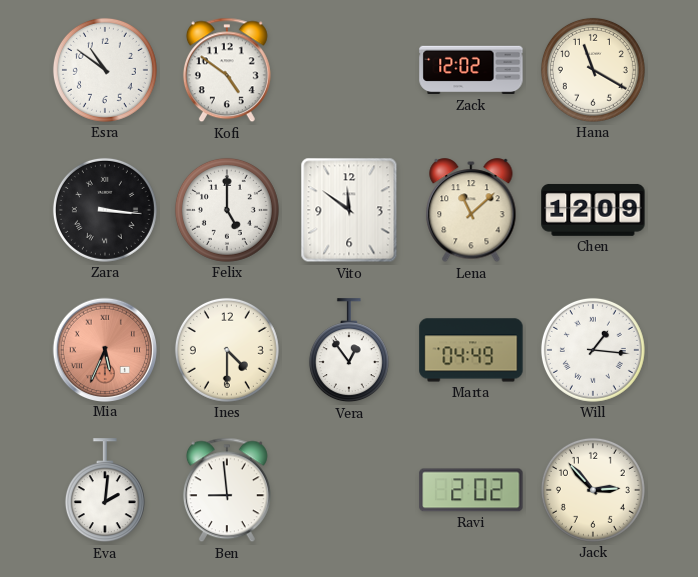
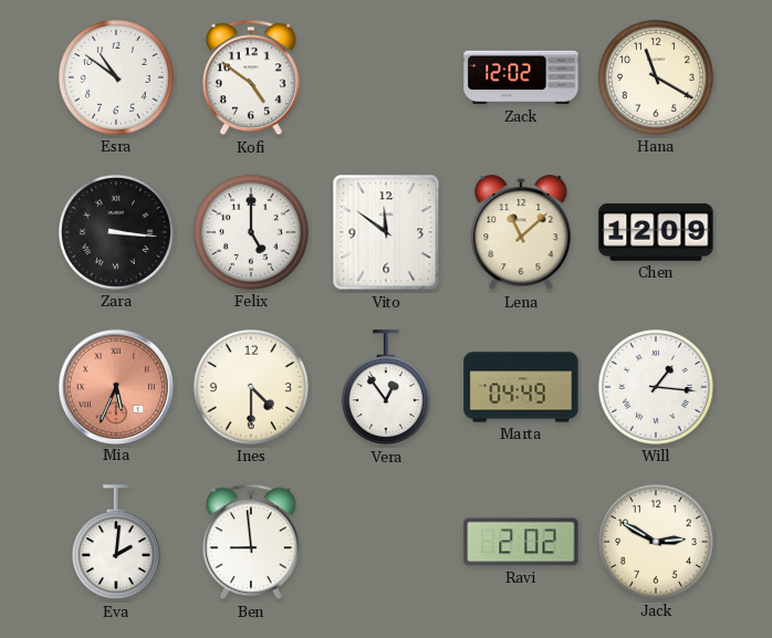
Jack: 2:53 -> 2:50
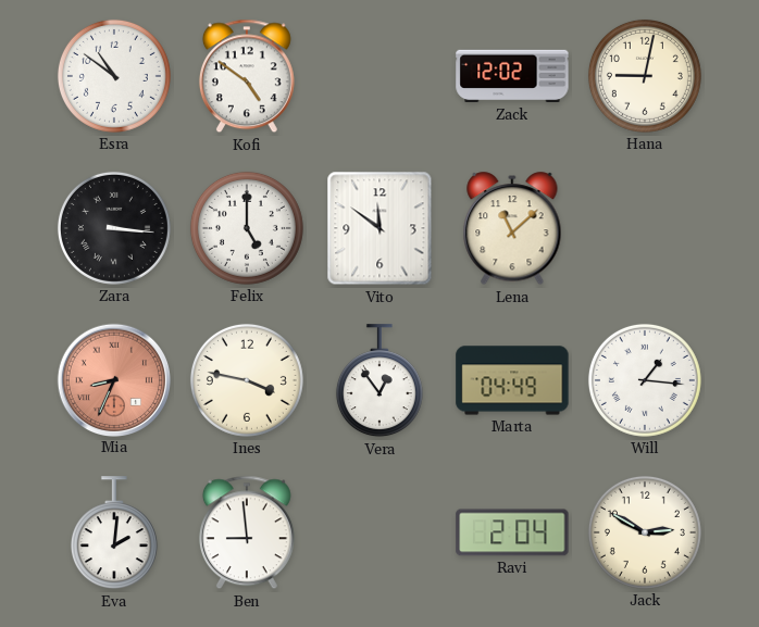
Hana: 11:20 -> 9:02
Chen: 12:09 -> none
Mia: 5:34 -> 8:34
Ines: 4:30 -> 3:47
Ravi: 2:02 -> 2:04
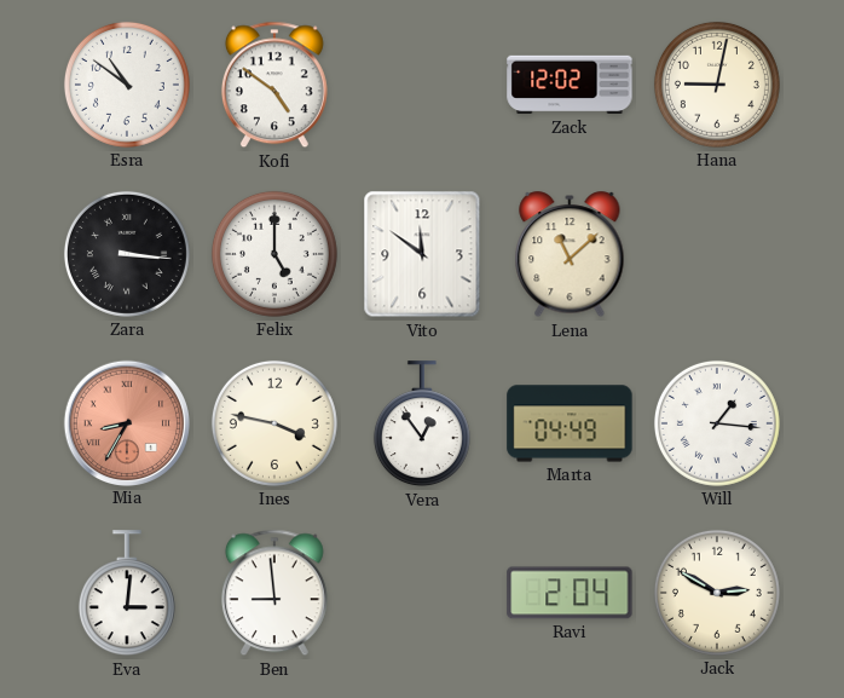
Mia: 8:34 -> 8:35
Eva: 2:01 -> 3:01
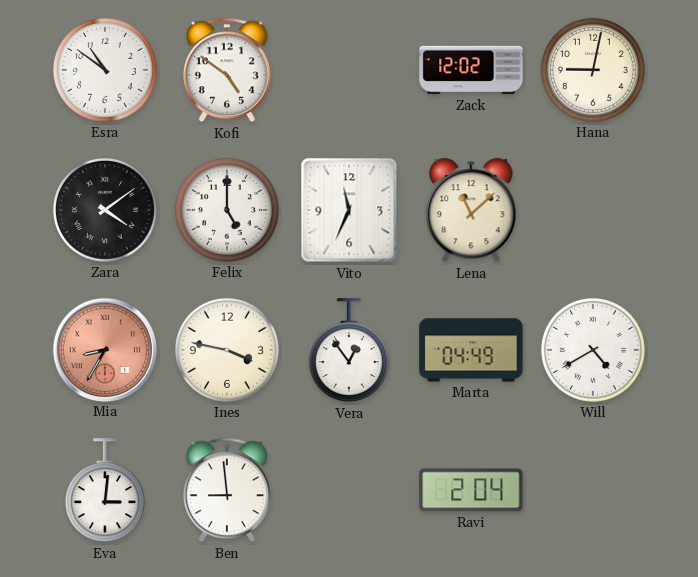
Zara: 3:16 -> 4:09
Vito: 11:51 -> 11:34
Will: 1:16 -> 4:40
Jack: 2:50 -> none
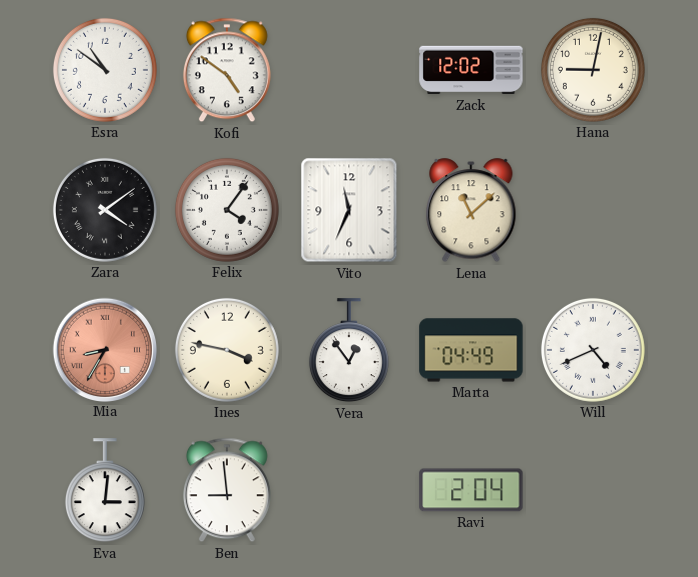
Felix: 5:00 -> 4:06
Will: 4:40 -> 4:41
